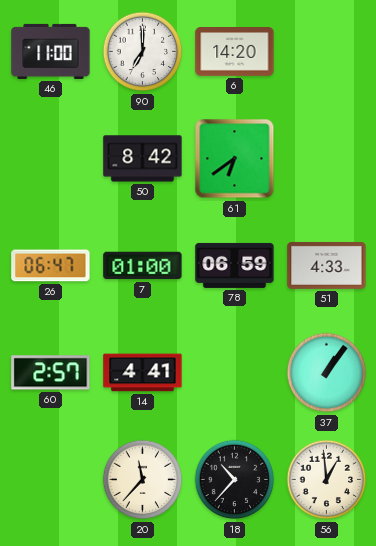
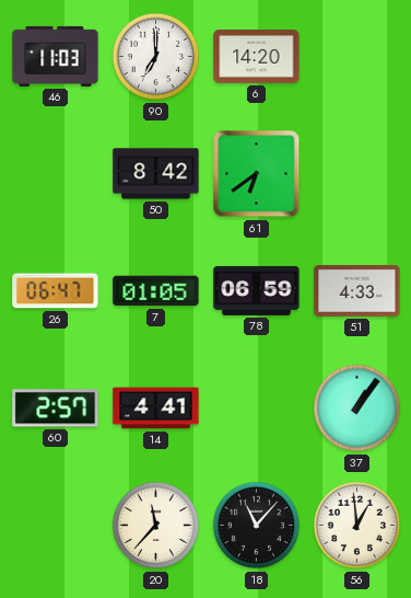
46: 11:00 -> 11:03
7: 01:00 -> 01:05
18: 10:37 -> 11:07
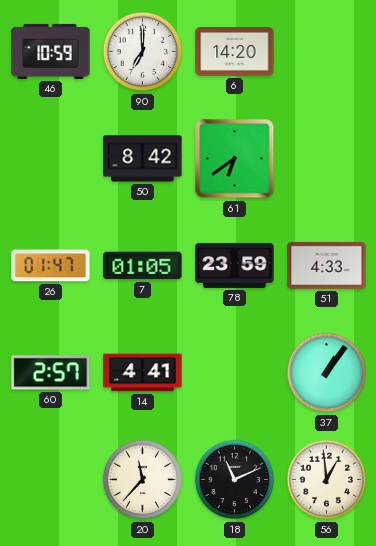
46: 11:03 -> 10:59
26: 06:47 -> 01:47
78: 06:59 -> 23:59
18: 11:07 -> 11:11
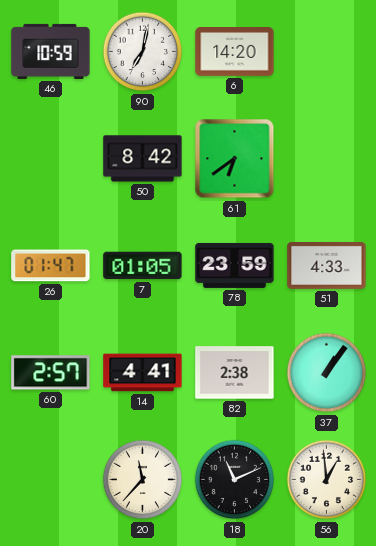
90: 7:00 -> 7:02
82: none -> 2:38
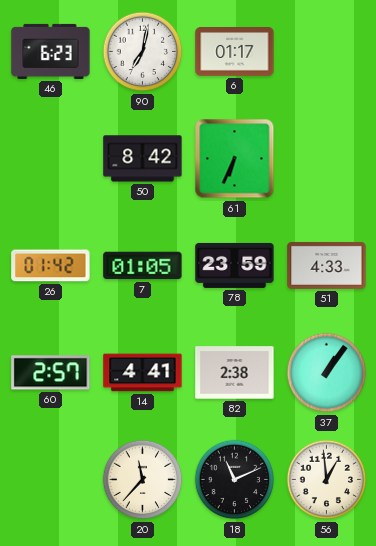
46: 10:59 -> 6:23
6: 14:20 -> 01:17
61: 6:39 -> 6:34
26: 01:47 -> 01:42
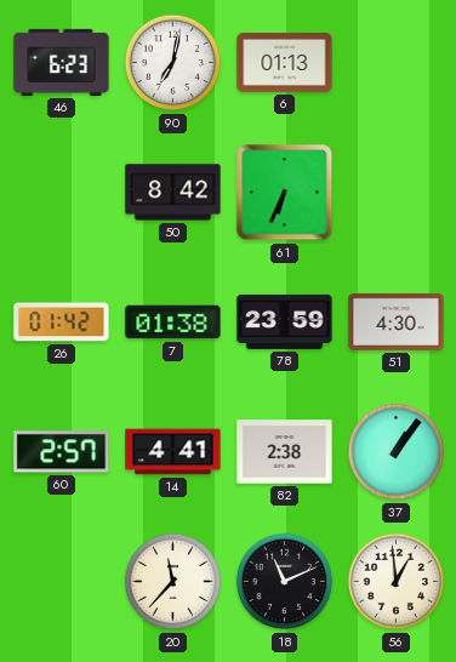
6: 01:17 -> 01:13
7: 01:05 -> 01:38
51: 4:33 -> 4:30
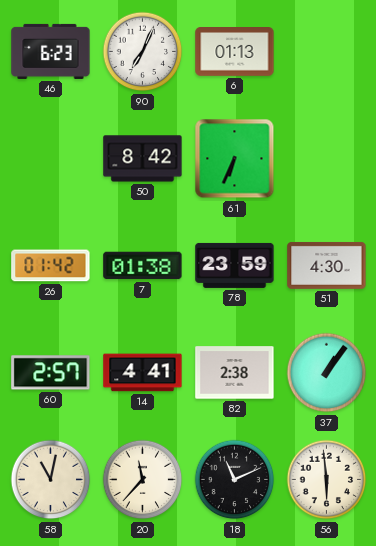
90: 7:02 -> 7:04
58: none -> 11:02
56: 12:59 -> 5:59
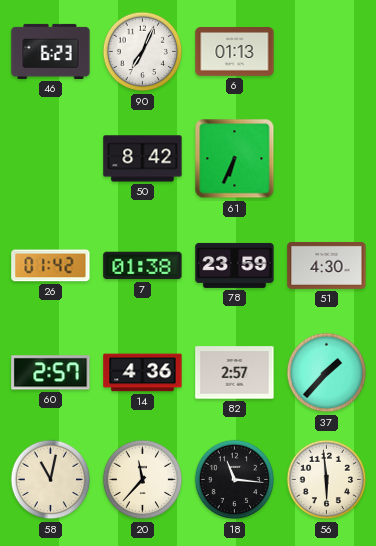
14: 4:41 -> 4:36
82: 2:38 -> 2:57
37: 1:06 -> 1:37
18: 11:11 -> 11:16
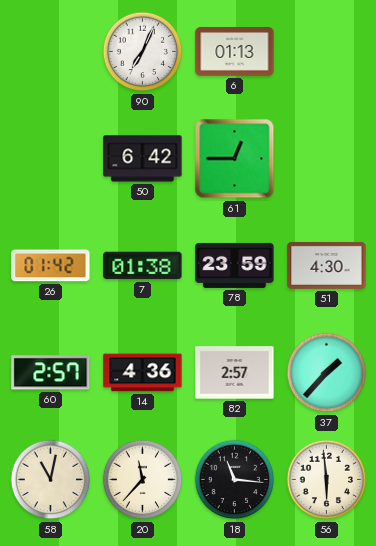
46: 6:23 -> none
50: 8:42 -> 6:42
61: 6:34 -> 12:45
